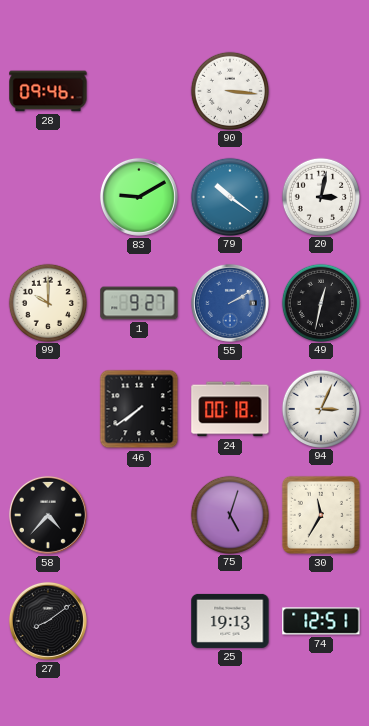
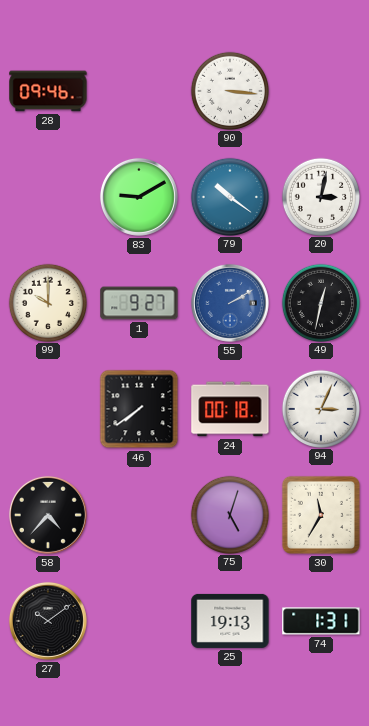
27: 8:09 -> 10:09
74: 12:51 -> 1:31
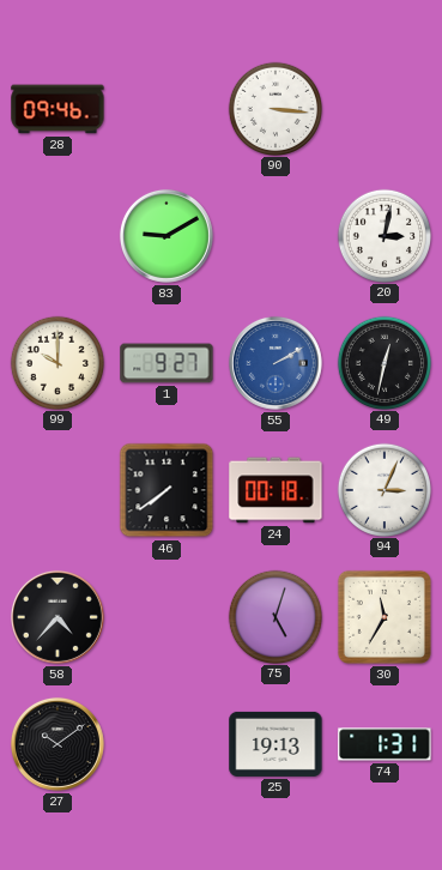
79: 10:21 -> none
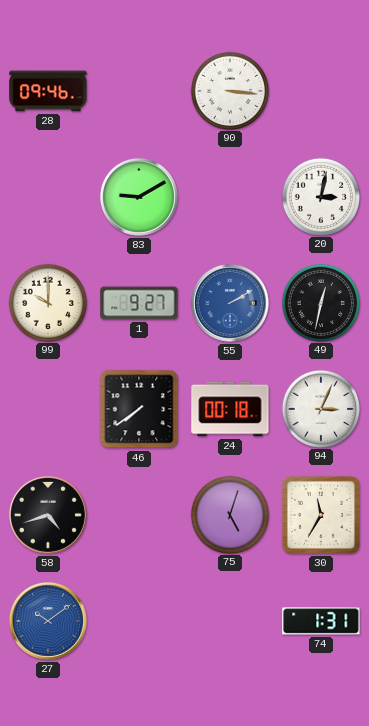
58: 4:37 -> 4:42
27 dial: black -> blue
25: 19:13 -> none
